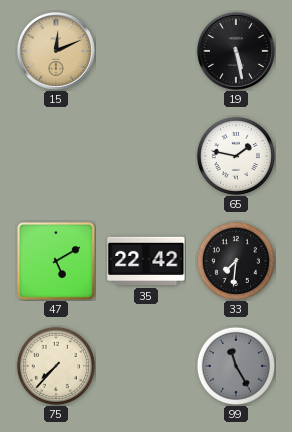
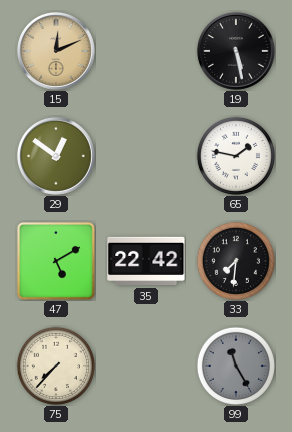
29: none -> 12:51
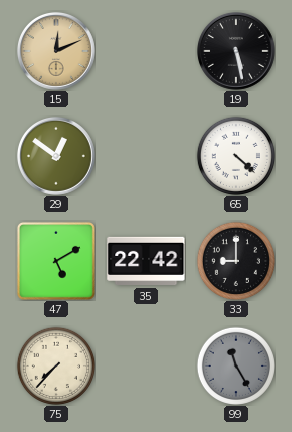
65: 1:47 -> 4:22
33: 7:31 -> 9:00
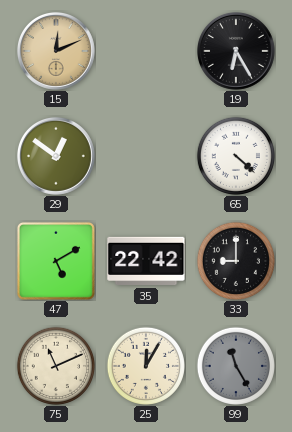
19: 5:28 -> 6:25
75: 7:37 -> 11:11
25: none -> 12:05
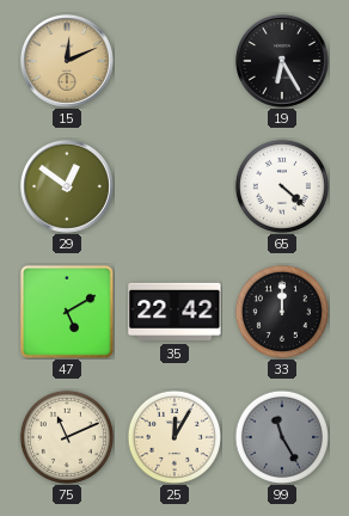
33: 9:00 -> 12:00
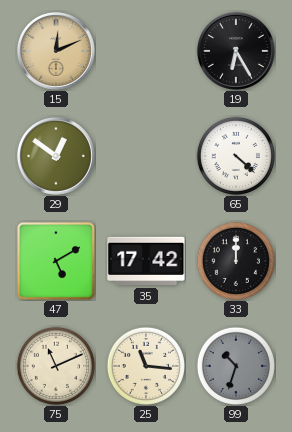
35: 22:42 -> 17:42
25: 12:05 -> 11:16
99: 11:25 -> 10:33
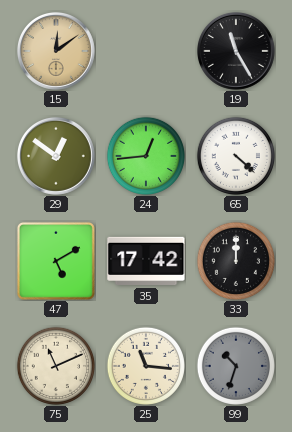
15: 12:11 -> 12:09
19: 6:25 -> 11:25
24: none -> 12:44
